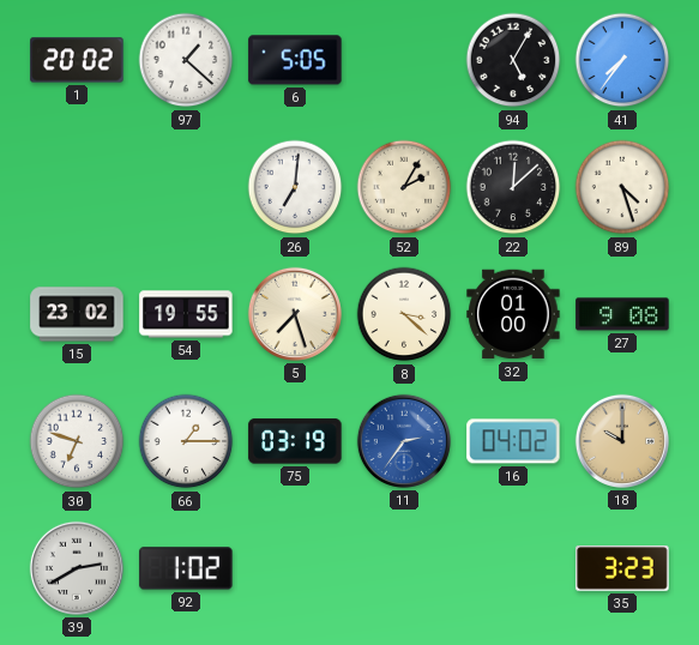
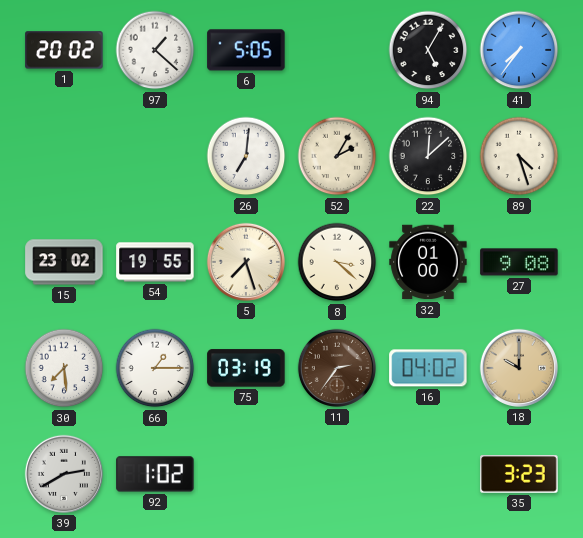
30: 6:48 -> 7:29
11 dial: blue -> brown
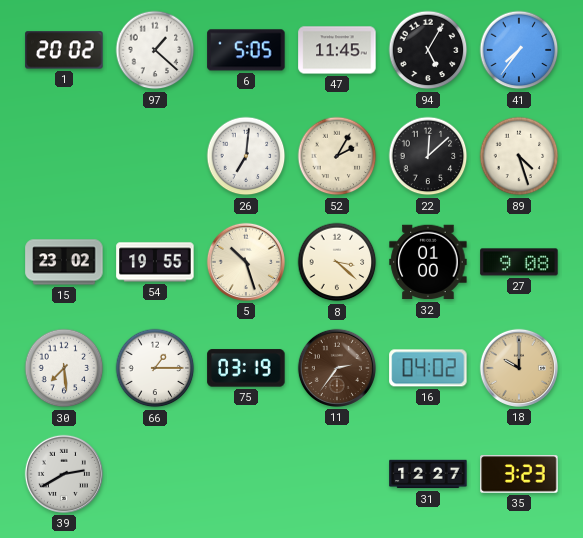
47: none -> 11:45
5: 7:27 -> 10:27
92: 1:02 -> none
31: none -> 12:27
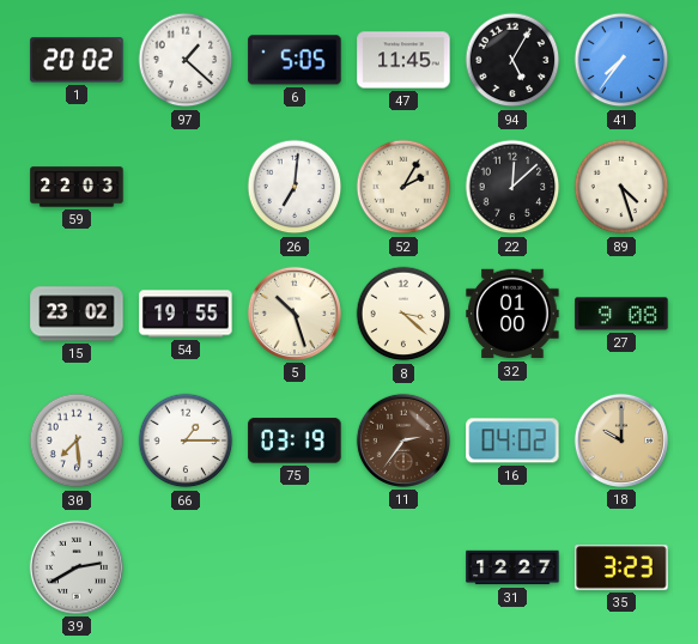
59: none -> 22:03
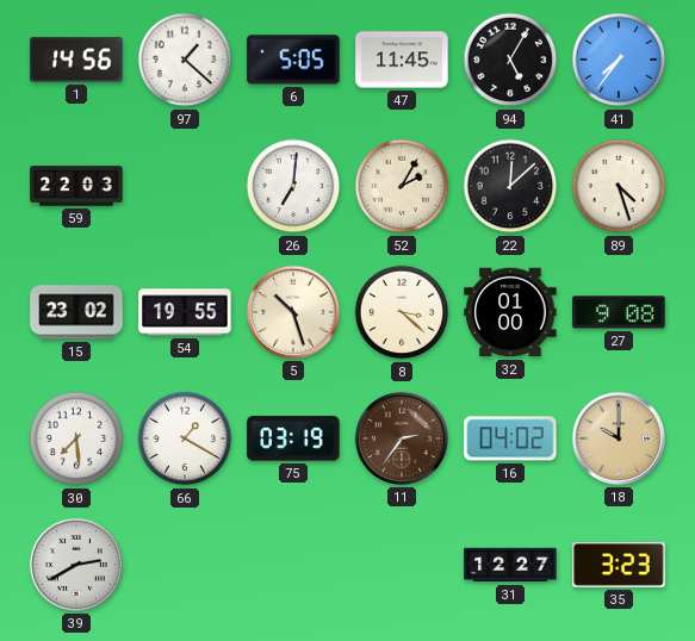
1: 20:02 -> 14:56
66: 1:15 -> 1:20
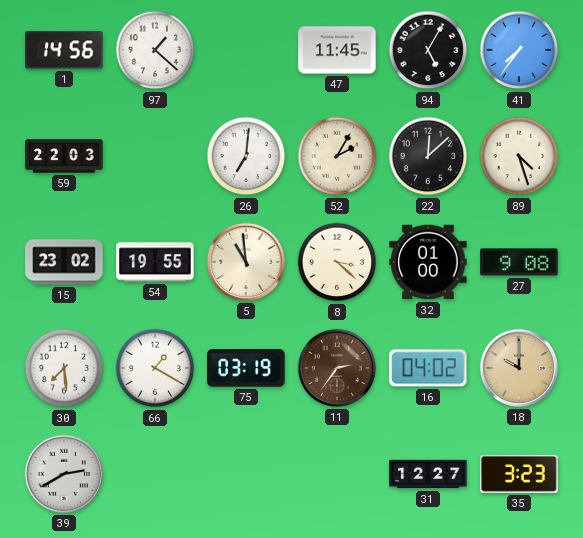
6: 5:05 -> none
5: 10:27 -> 10:59
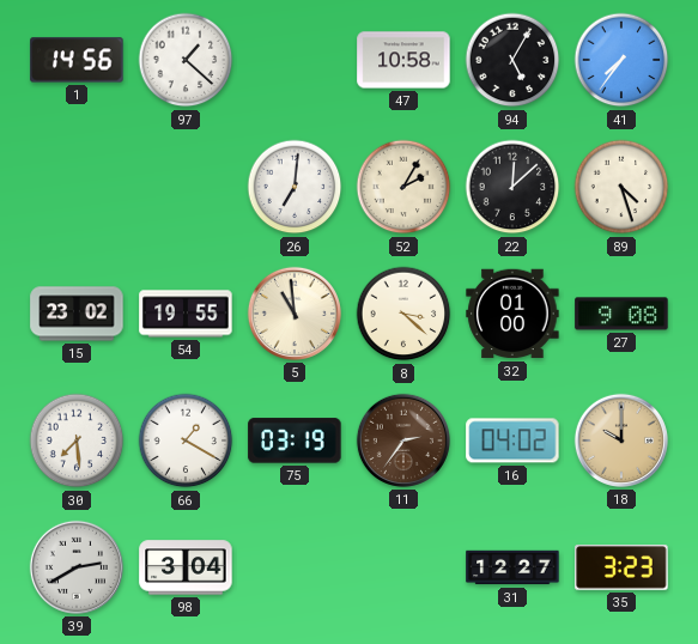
47: 11:45 -> 10:58
59: 22:03 -> none
98: none -> 3:04
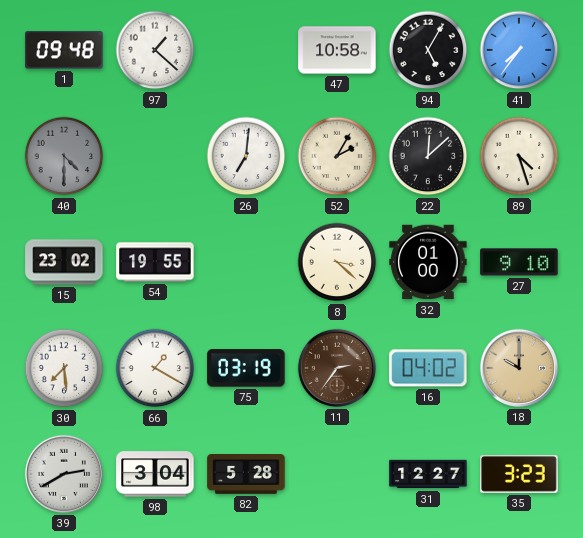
1: 14:56 -> 09:48
40: none -> 4:30
5: 10:59 -> none
27: 9:08 -> 9:10
82: none -> 5:28
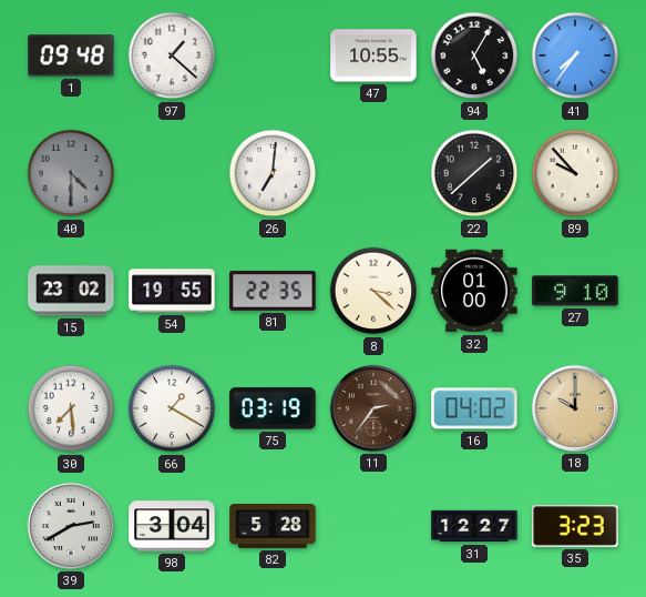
47: 10:58 -> 10:55
52: 2:05 -> none
22: 12:08 -> 1:38
89: 4:27 -> 9:53
81: none -> 22:35
